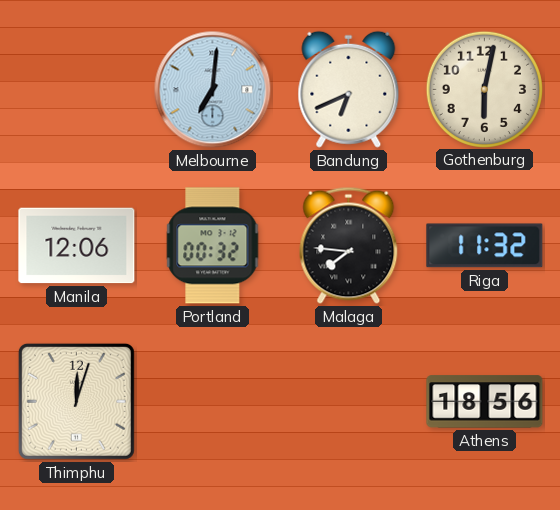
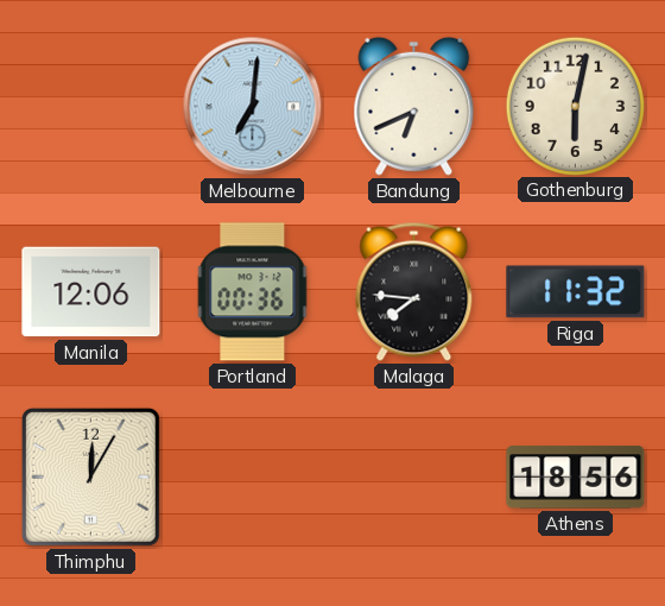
Portland: 00:32 -> 00:36
Thimphu: 12:03 -> 12:05
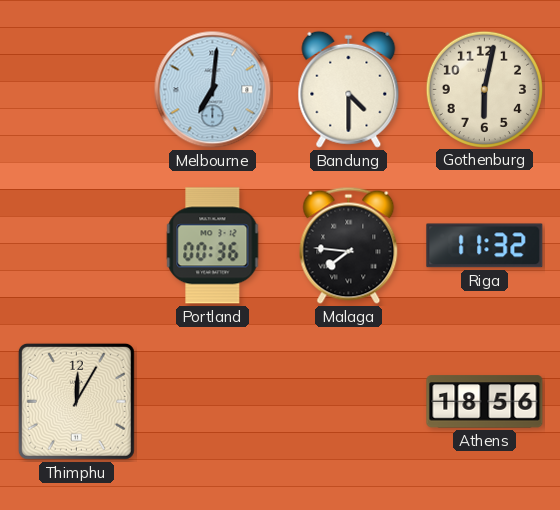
Bandung: 6:41 -> 4:30
Manila: 12:06 -> none
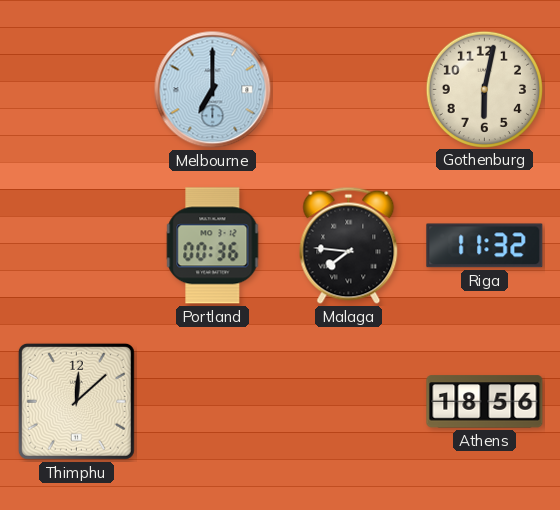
Melbourne: 7:01 -> 7:00
Bandung: 4:30 -> none
Thimphu: 12:05 -> 12:08
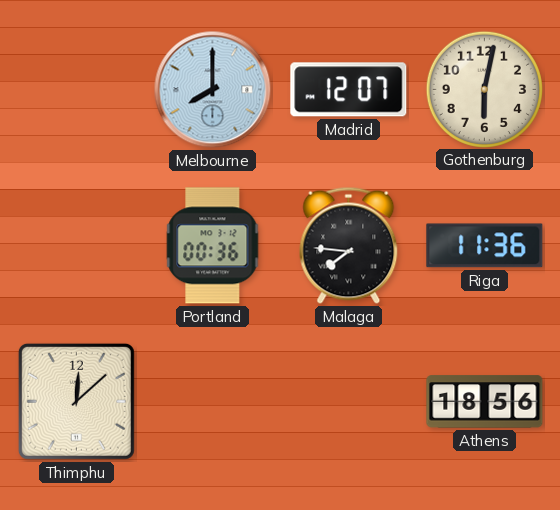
Melbourne: 7:00 -> 8:00
Madrid: none -> 12:07
Riga: 11:32 -> 11:36
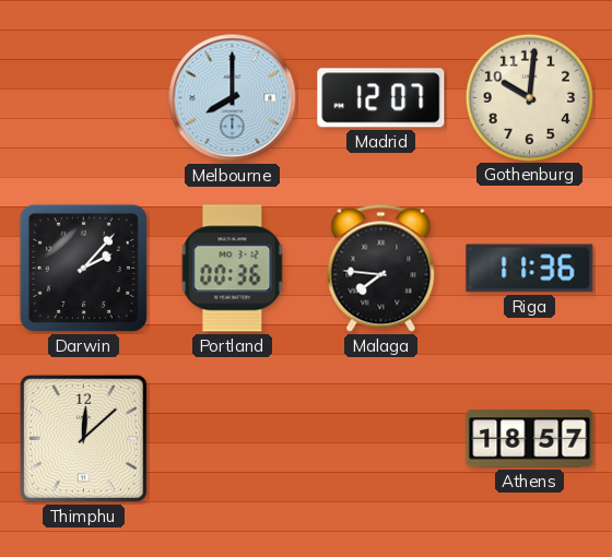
Gothenburg: 6:02 -> 10:01
Darwin: none -> 2:07
Athens: 18:56 -> 18:57
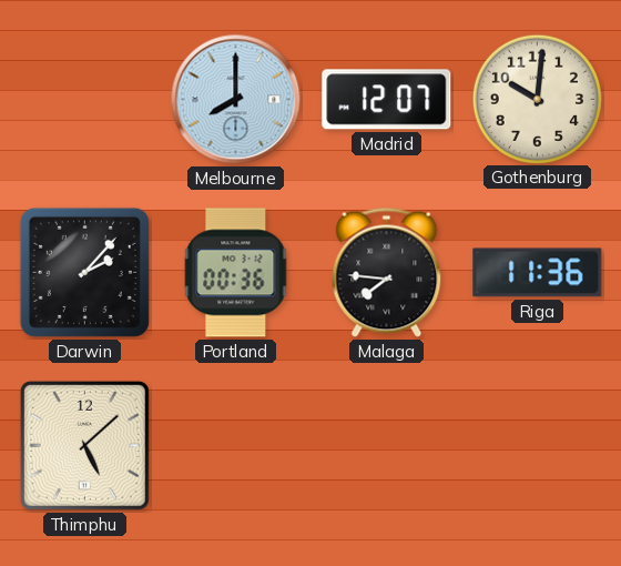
Thimphu: 12:08 -> 5:08
Athens: 18:57 -> none
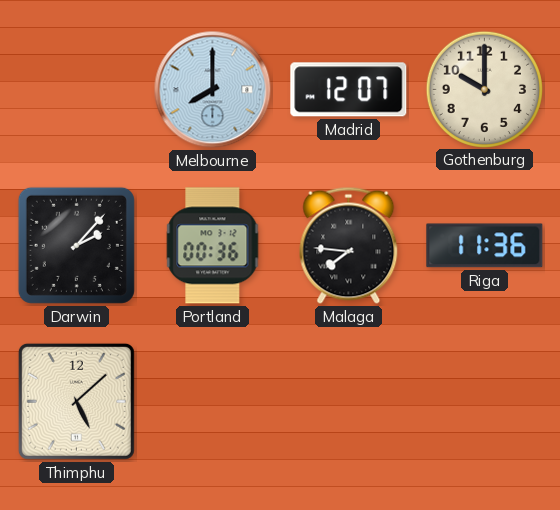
Gothenburg: 10:01 -> 10:00
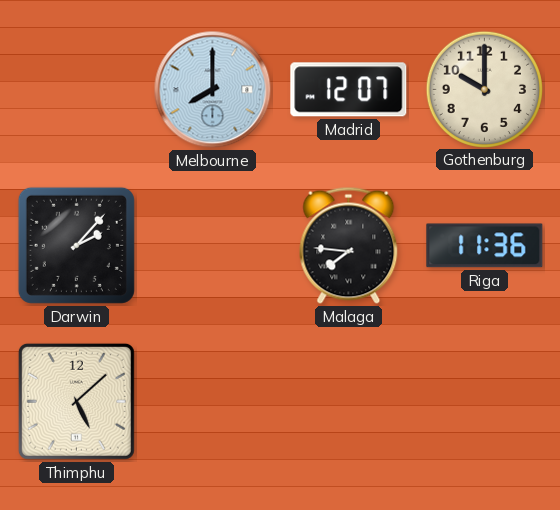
Portland: 00:36 -> none
